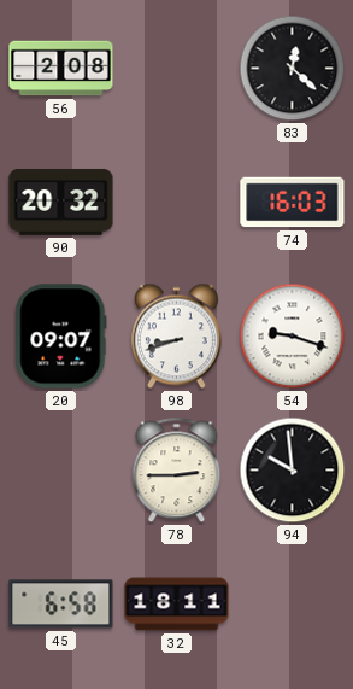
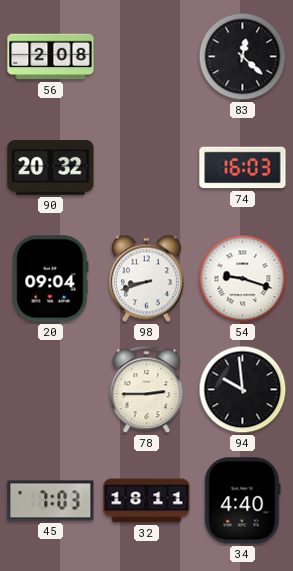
20: 09:07 -> 09:04
45: 6:58 -> 7:03
34: none -> 4:40
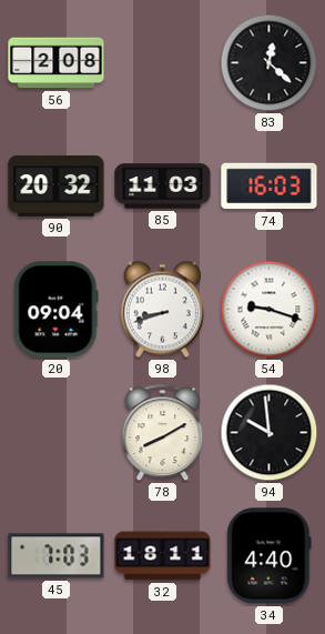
85: none -> 11:03
78: 2:45 -> 8:10
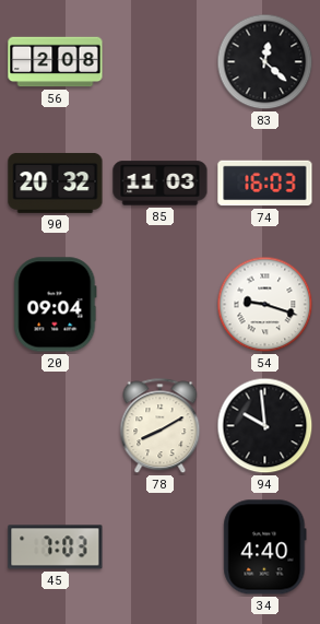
98: 8:42 -> none
32: 18:11 -> none
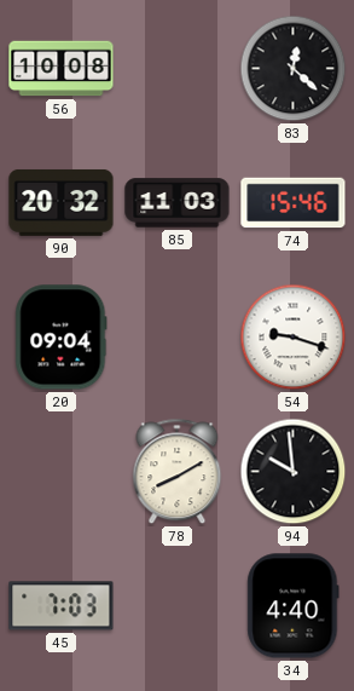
56: 2:08 -> 10:08
74: 16:03 -> 15:46
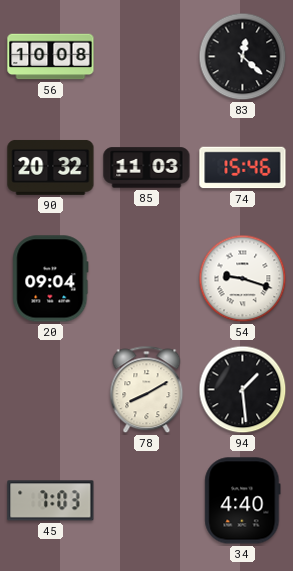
94: 9:59 -> 1:29
